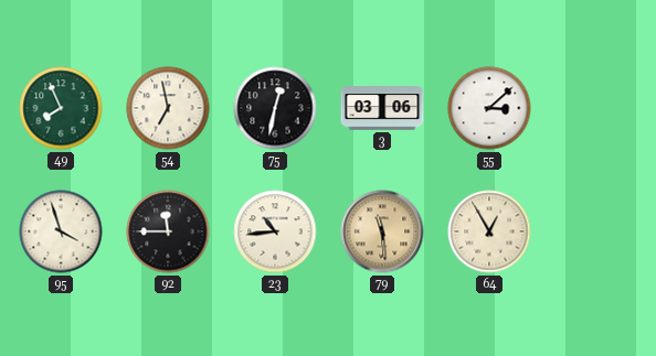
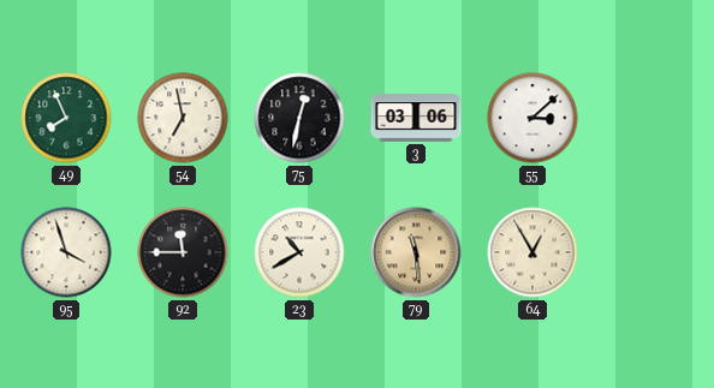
23: 10:44 -> 10:40
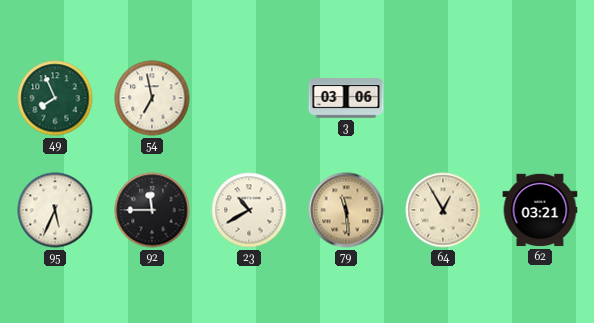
75: 12:32 -> none
55: 3:08 -> none
95: 3:57 -> 5:34
62: none -> 03:21
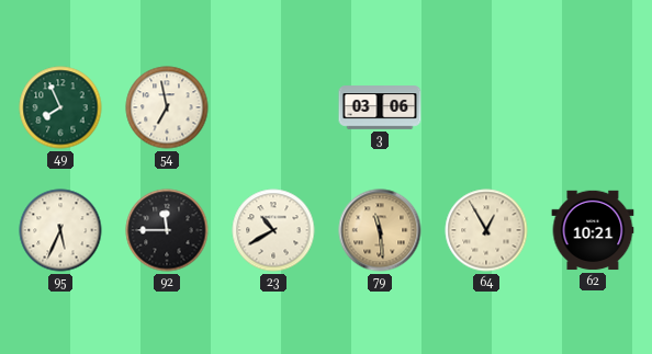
62: 03:21 -> 10:21
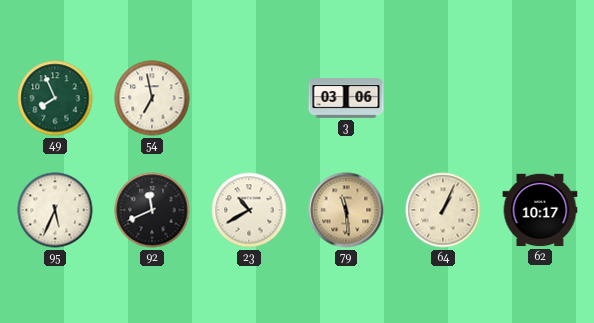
92: 11:45 -> 11:41
64: 12:55 -> 1:04
62: 10:21 -> 10:17
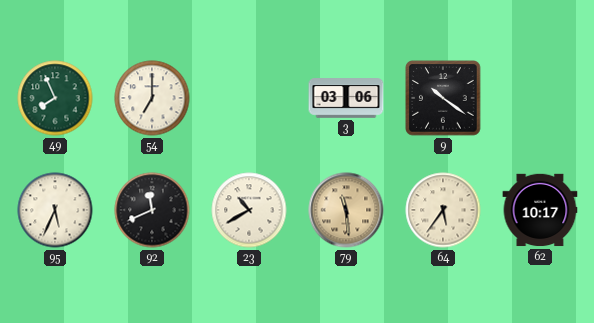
54: 6:58 -> 7:00
9: none -> 10:21
64: 1:04 -> 5:36
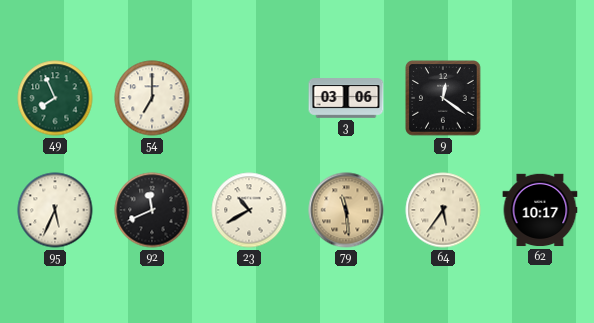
9: 10:21 -> 12:21
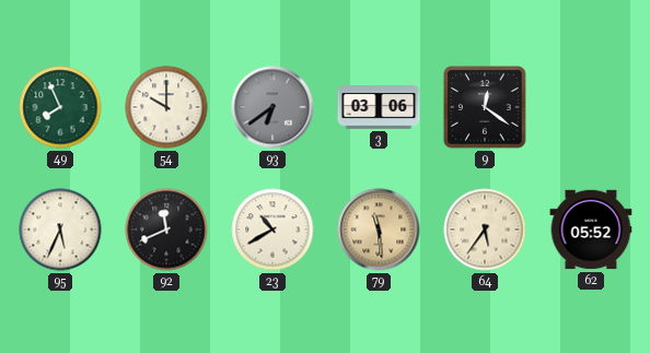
54: 7:00 -> 10:00
93: none -> 6:39
62: 10:17 -> 05:52
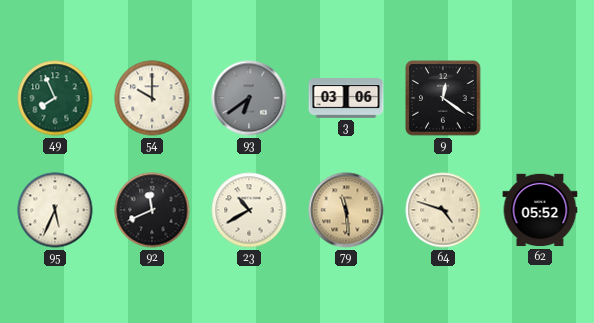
64: 5:36 -> 4:48
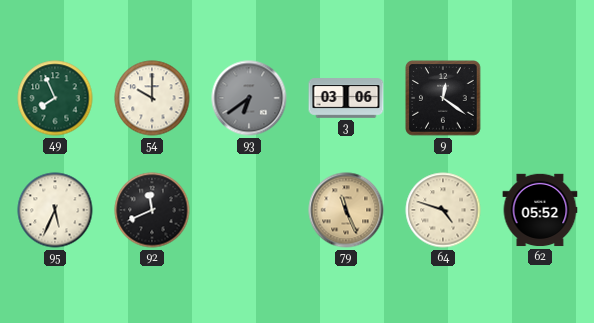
23: 10:40 -> none
79: 11:29 -> 11:26
